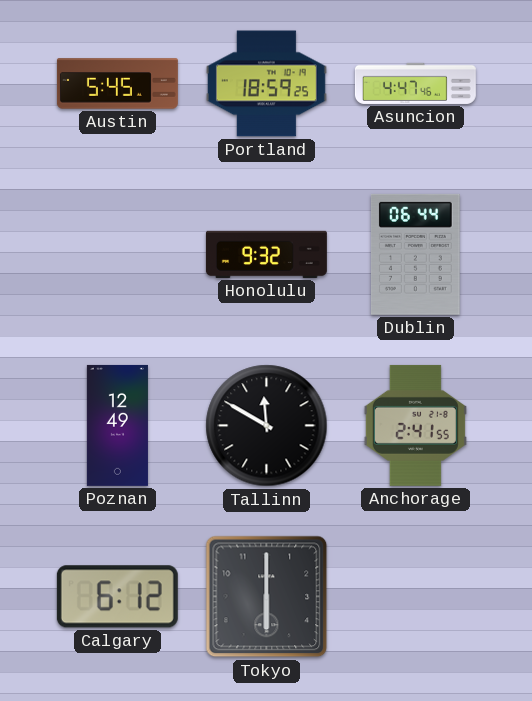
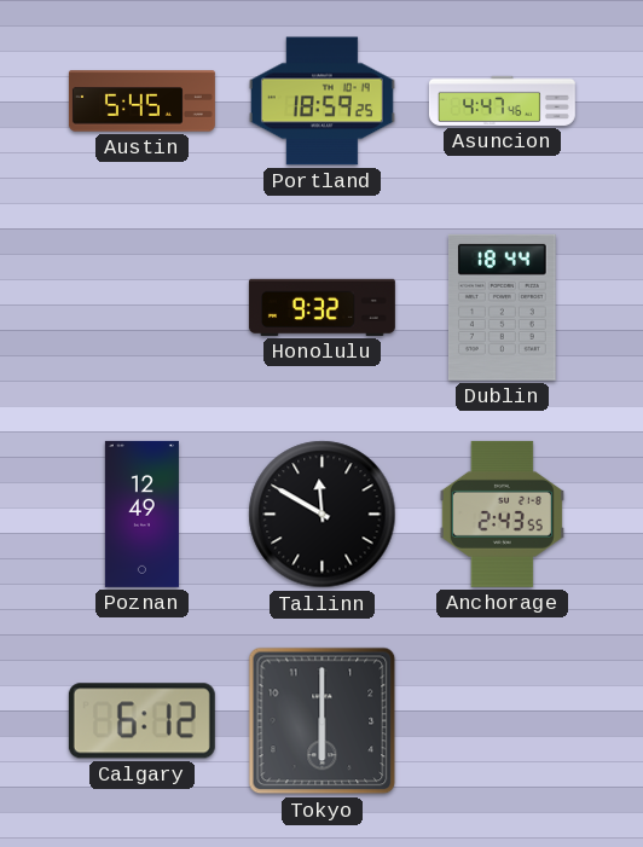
Dublin: 06:44 -> 18:44
Anchorage: 2:41 -> 2:43
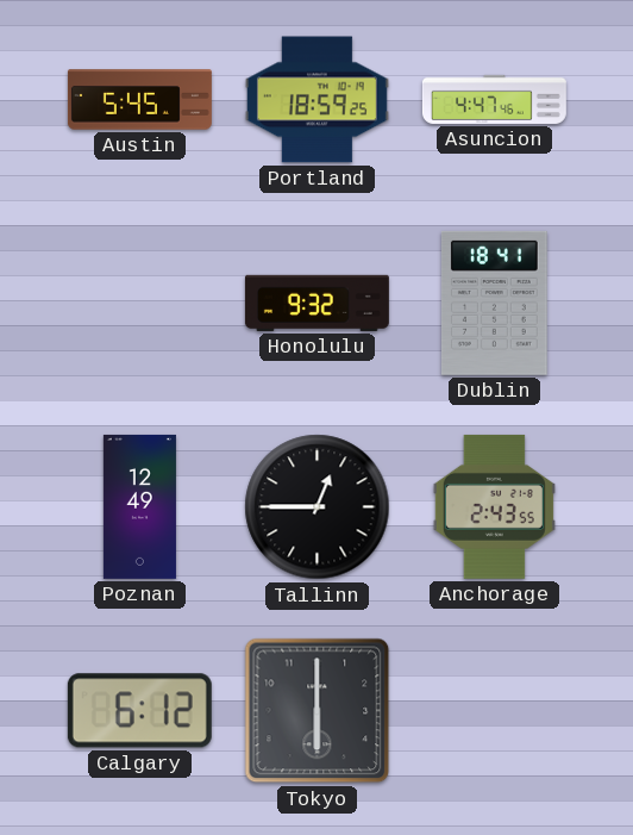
Dublin: 18:44 -> 18:41
Tallinn: 11:50 -> 12:45
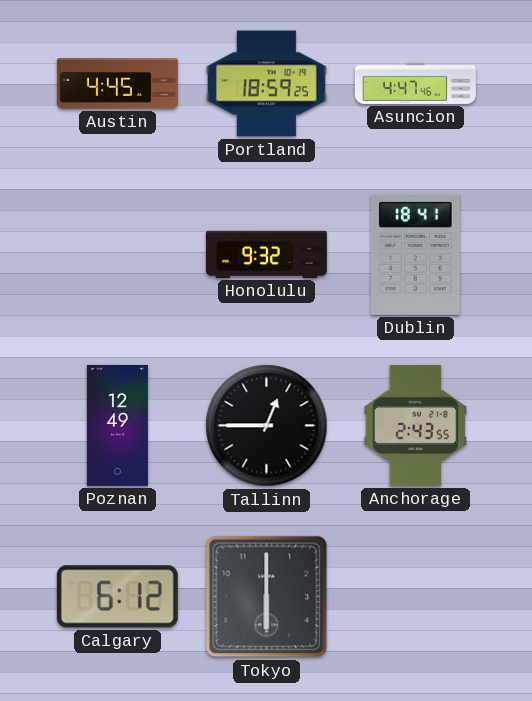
Austin: 5:45 -> 4:45
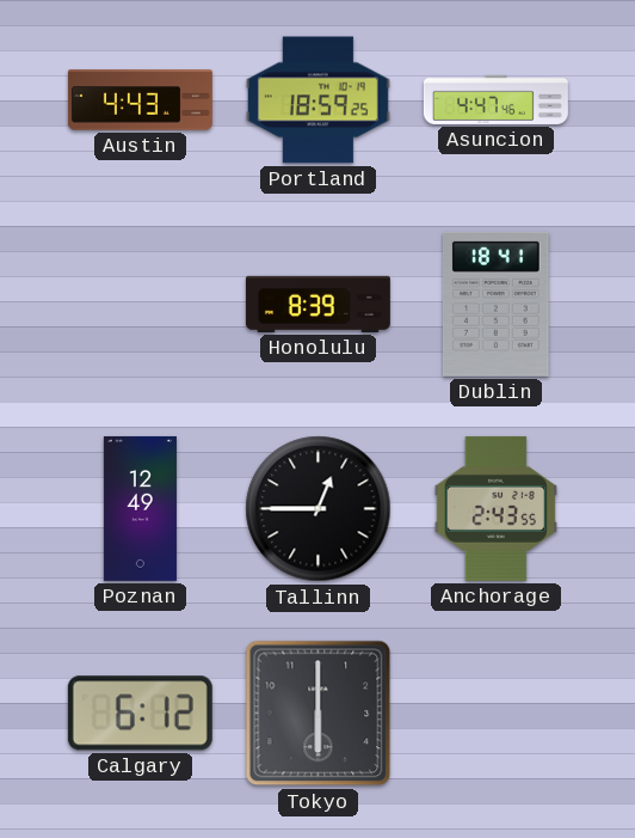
Austin: 4:45 -> 4:43
Honolulu: 9:32 -> 8:39
